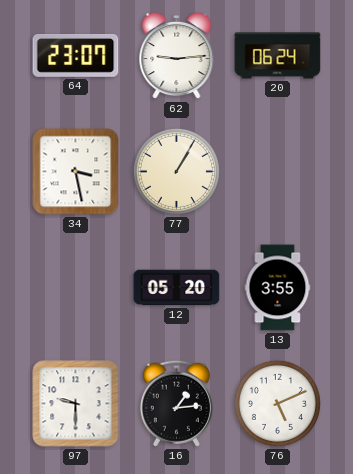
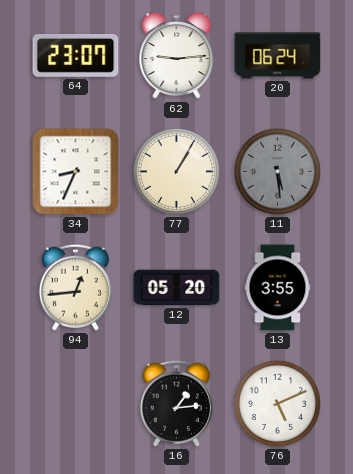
34: 3:28 -> 8:34
11: none -> 5:29
94: none -> 12:44
97: 9:30 -> none
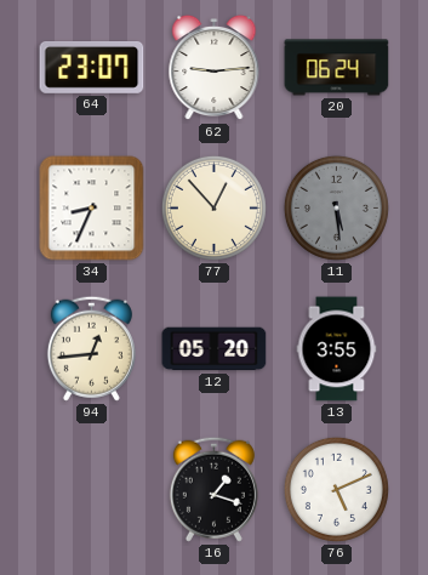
77: 1:05 -> 12:53
16: 1:14 -> 1:18
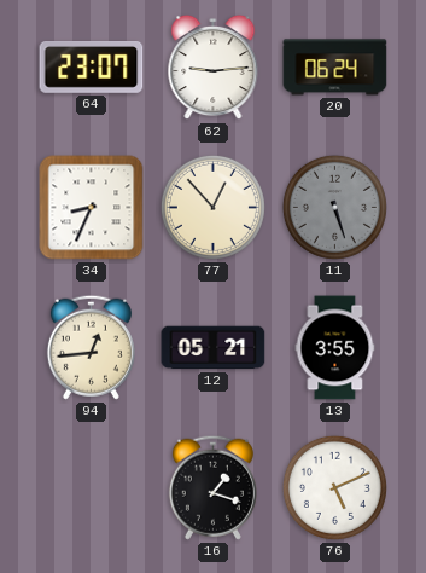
11: 5:29 -> 5:27
12: 05:20 -> 05:21
